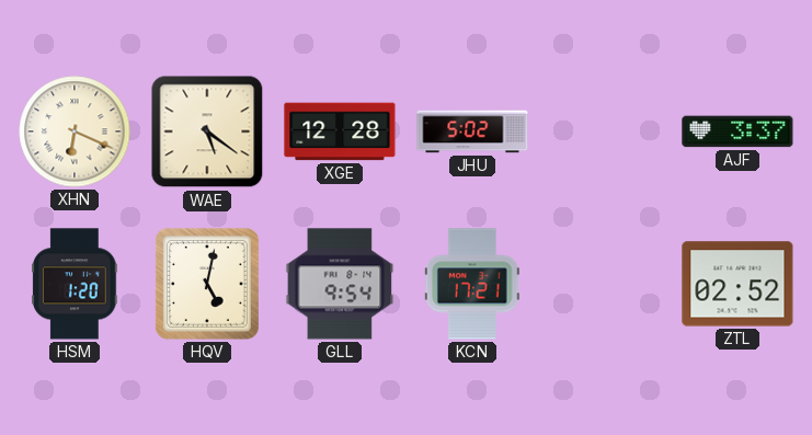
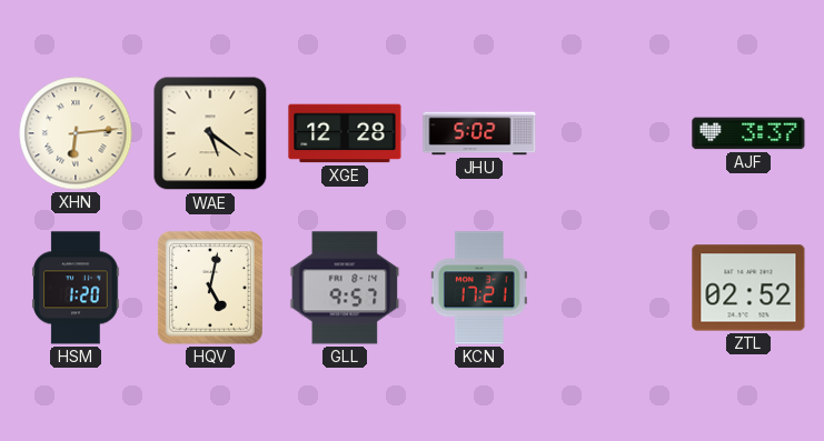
XHN: 6:19 -> 6:14
GLL: 9:54 -> 9:57
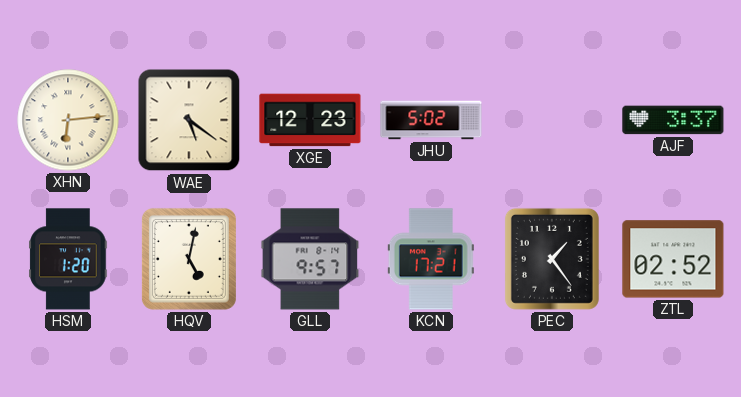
XGE: 12:28 -> 12:23
PEC: none -> 1:24
